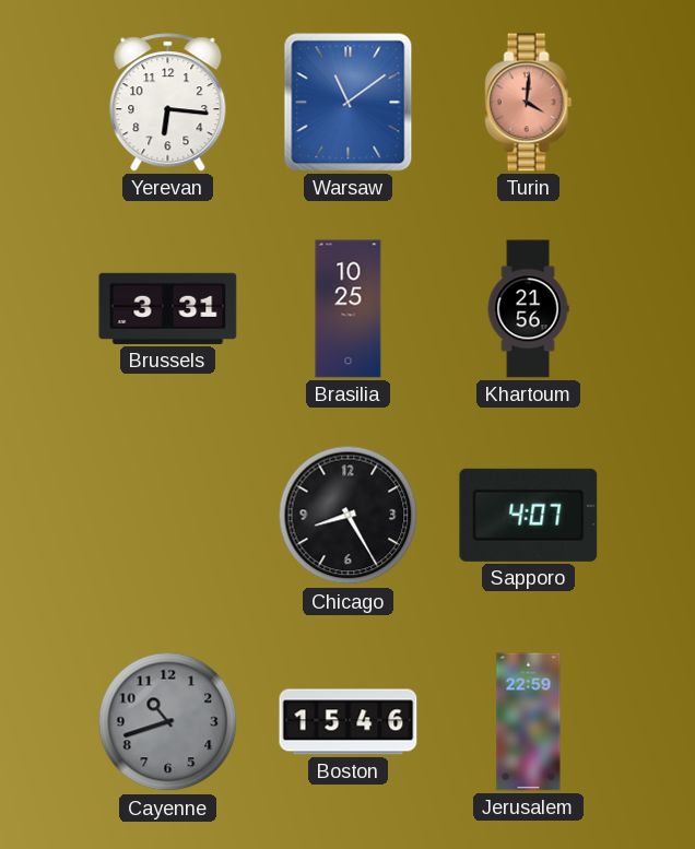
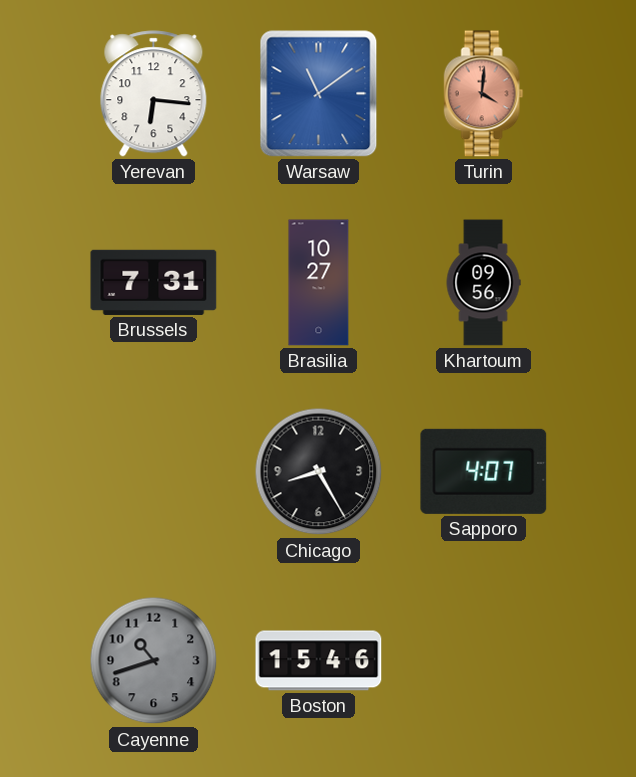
Brussels: 3:31 -> 7:31
Brasilia: 10:25 -> 10:27
Khartoum: 21:56 -> 09:56
Jerusalem: 22:59 -> none
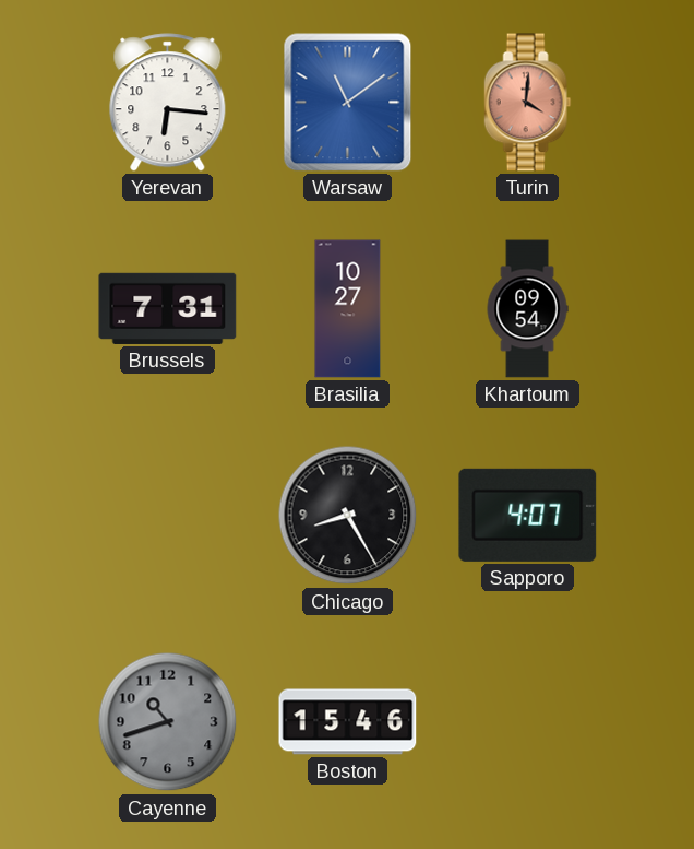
Khartoum: 09:56 -> 09:54
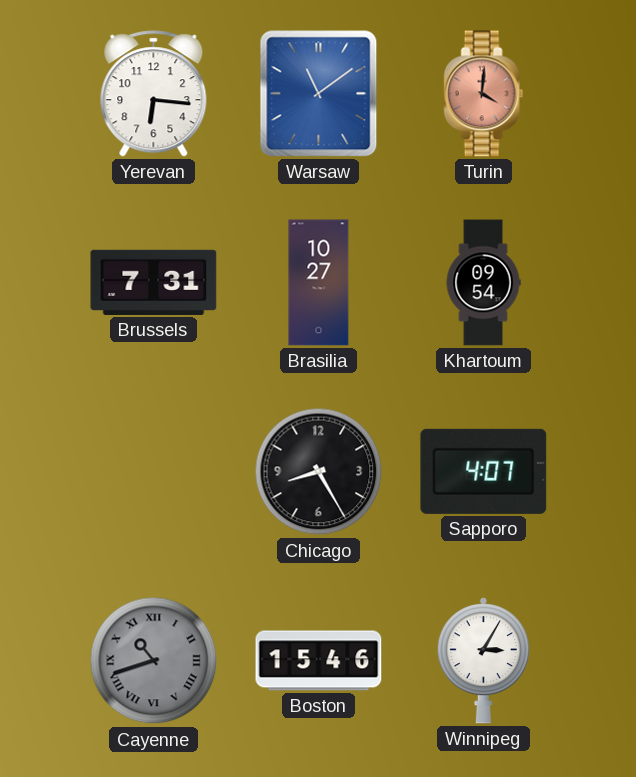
Cayenne numerals: Arabic -> Roman
Winnipeg: none -> 3:05
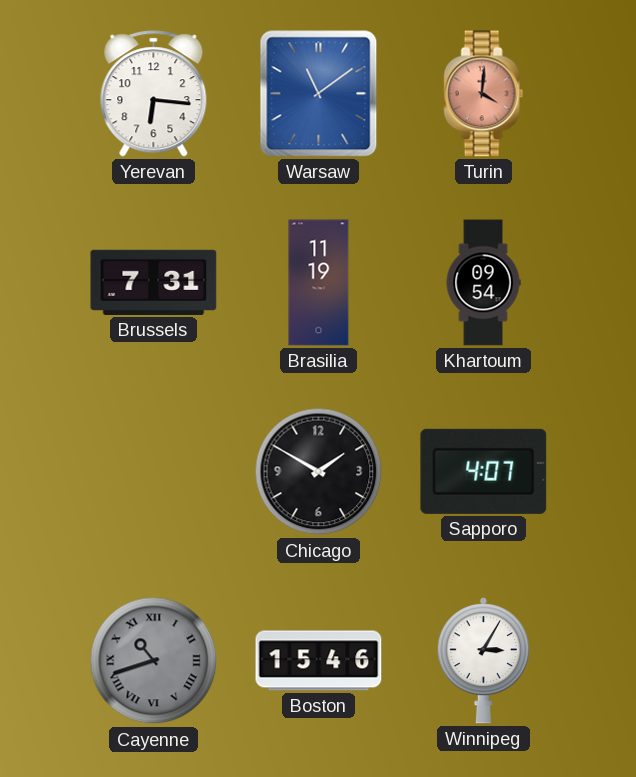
Brasilia: 10:27 -> 11:19
Chicago: 8:25 -> 1:50
